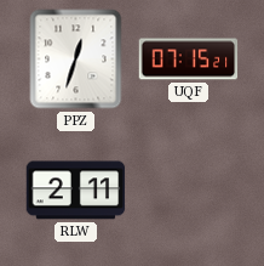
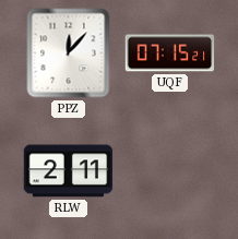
PPZ: 12:33 -> 12:07
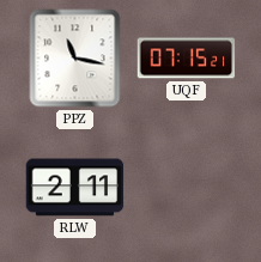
PPZ: 12:07 -> 11:17
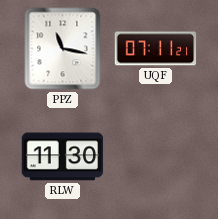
UQF: 07:15 -> 07:11
RLW: 2:11 -> 11:30
